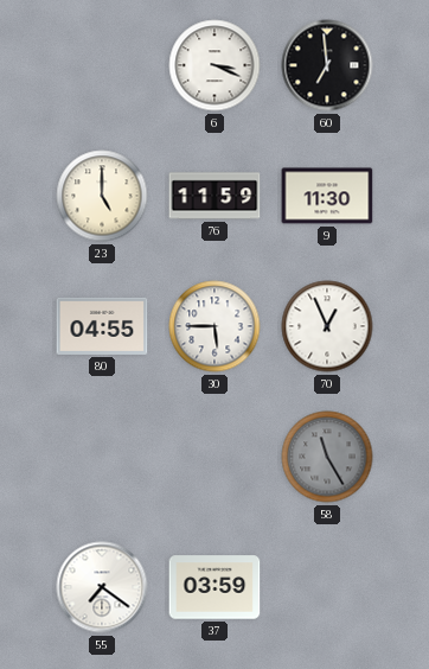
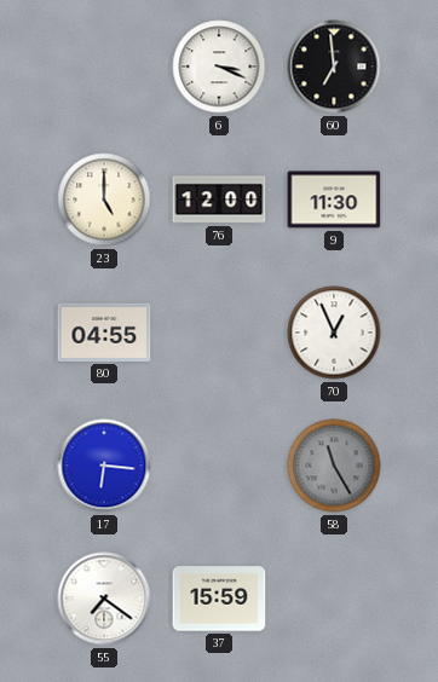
76: 11:59 -> 12:00
30: 5:45 -> none
17: none -> 6:16
37: 03:59 -> 15:59
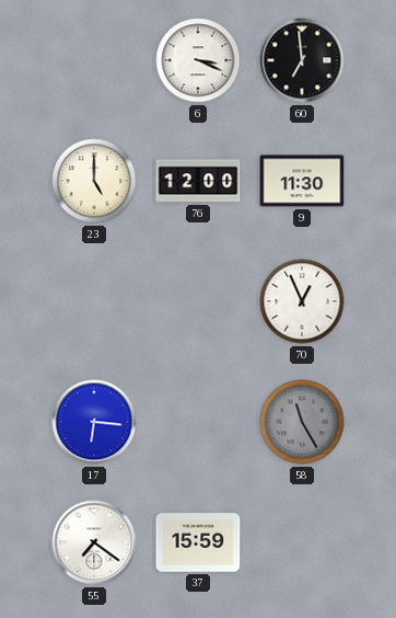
80: 04:55 -> none
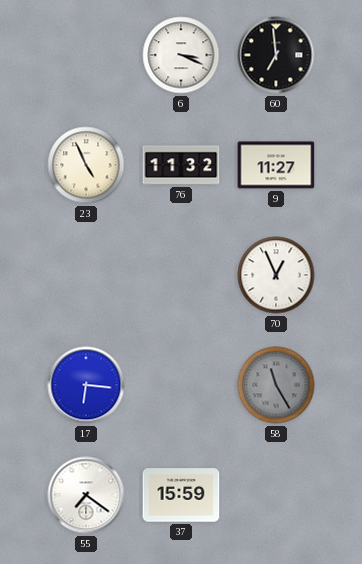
23: 5:00 -> 4:56
76: 12:00 -> 11:32
9: 11:30 -> 11:27
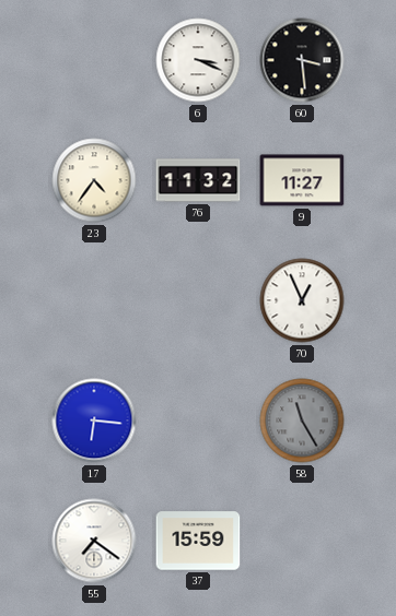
60: 6:59 -> 3:29
23: 4:56 -> 4:36
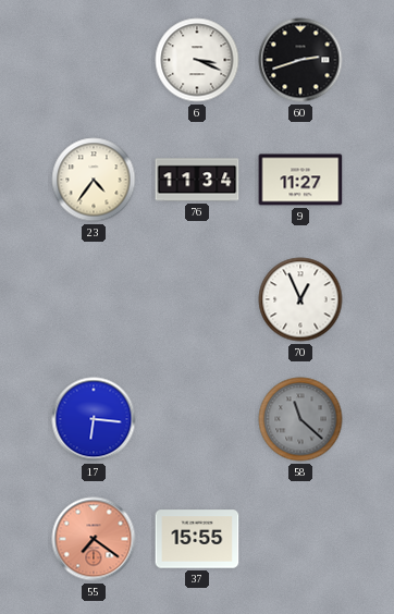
60: 3:29 -> 2:42
76: 11:32 -> 11:34
58: 11:25 -> 11:22
55 dial: white -> salmon
37: 15:59 -> 15:55
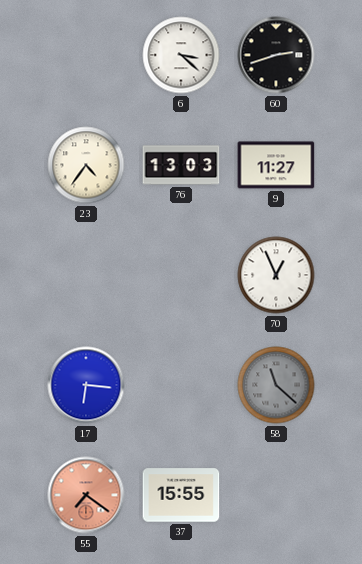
6: 3:19 -> 3:22
76: 11:34 -> 13:03
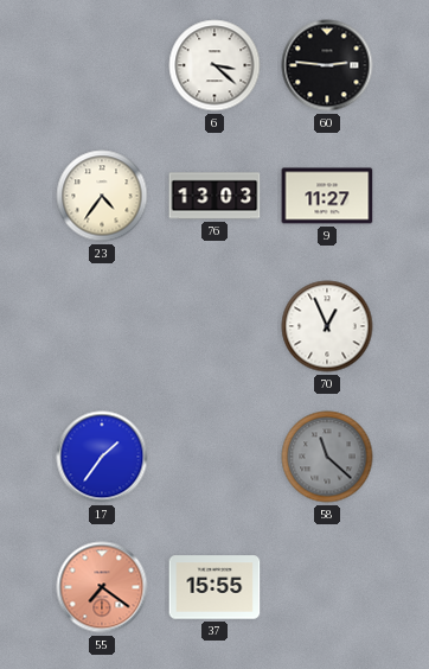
60: 2:42 -> 2:46
17: 6:16 -> 1:36
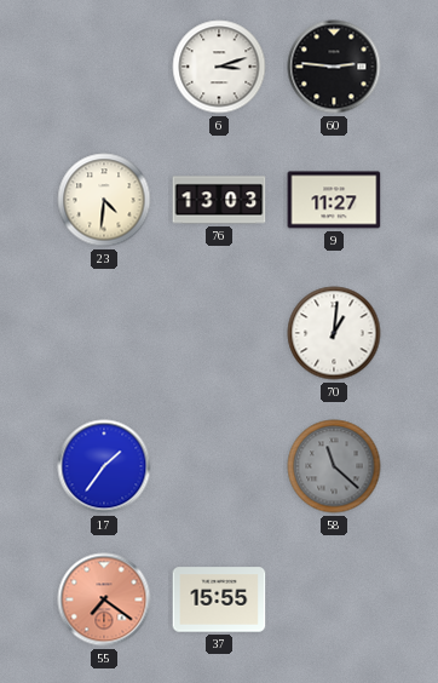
6: 3:22 -> 3:12
23: 4:36 -> 4:31
70: 12:56 -> 1:01
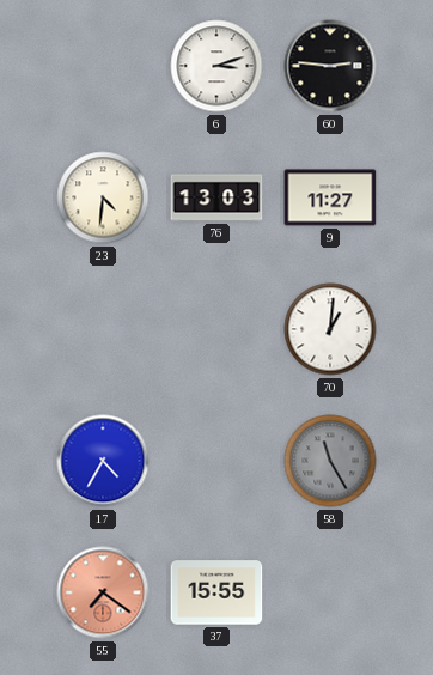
17: 1:36 -> 4:35
58: 11:22 -> 11:25
